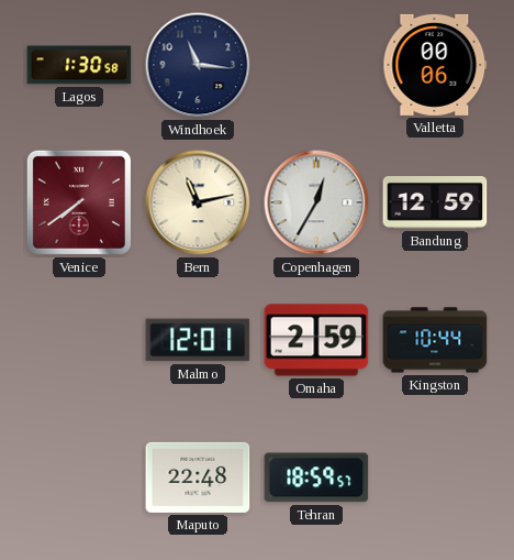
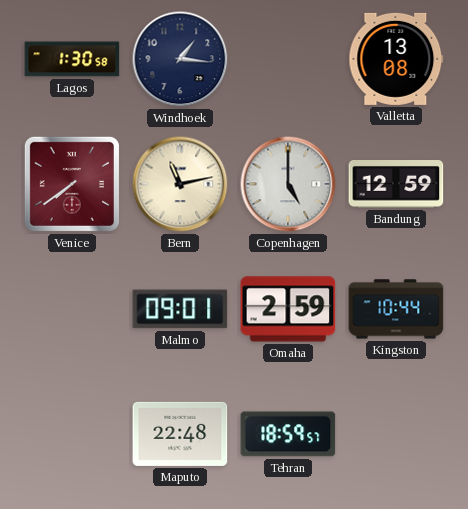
Windhoek: 11:16 -> 1:16
Valletta: 00:06 -> 13:08
Copenhagen: 12:35 -> 5:00
Malmo: 12:01 -> 09:01
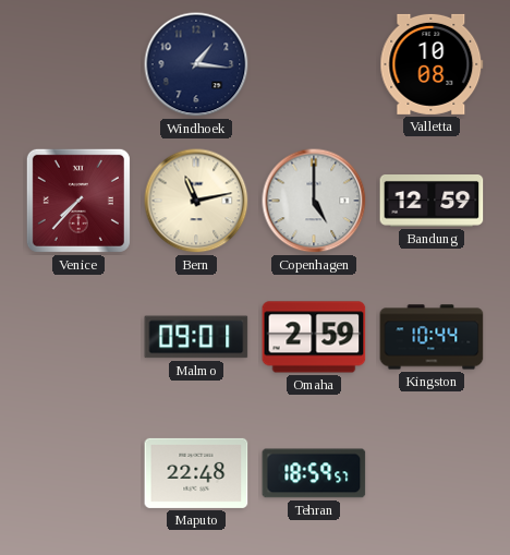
Lagos: 1:30 -> none
Valletta: 13:08 -> 10:08
Venice: 7:39 -> 7:37
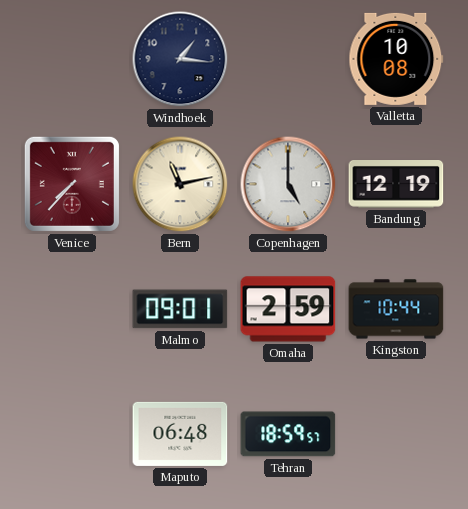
Bandung: 12:59 -> 12:19
Maputo: 22:48 -> 06:48
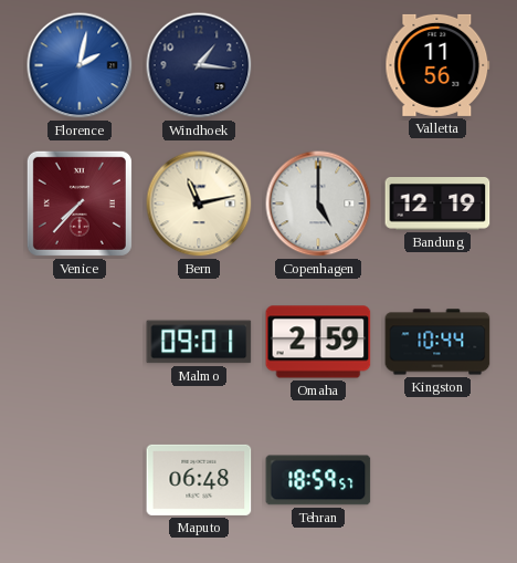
Florence: none -> 2:02
Valletta: 10:08 -> 11:56
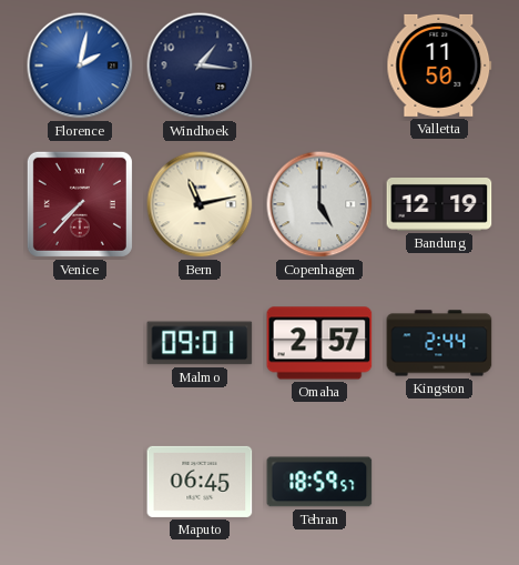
Valletta: 11:56 -> 11:50
Omaha: 2:59 -> 2:57
Kingston: 10:44 -> 2:44
Maputo: 06:48 -> 06:45
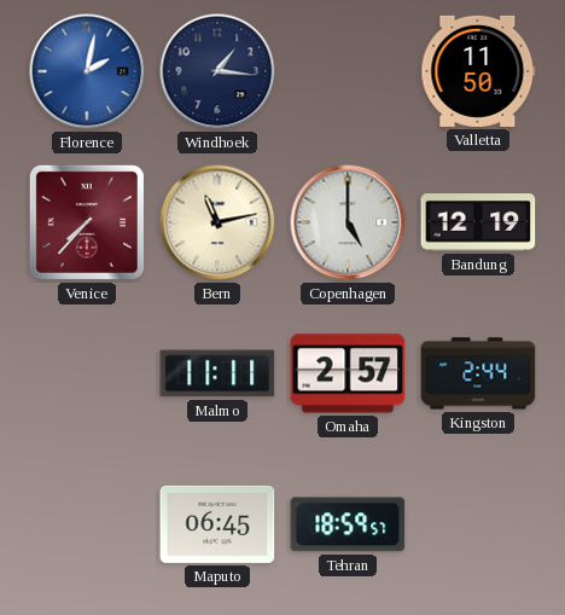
Malmo: 09:01 -> 11:11
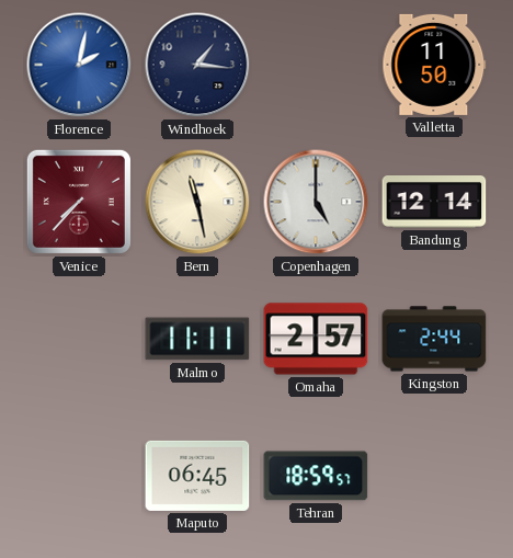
Bern: 11:13 -> 11:28
Bandung: 12:19 -> 12:14
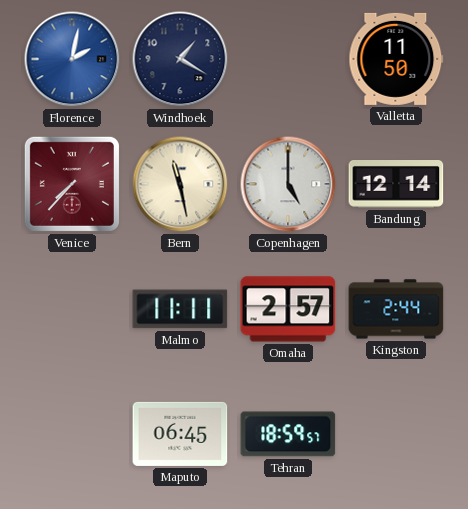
Windhoek: 1:16 -> 1:20
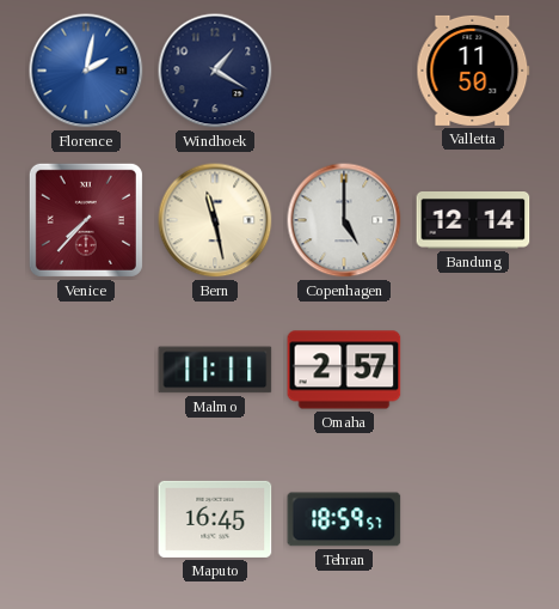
Kingston: 2:44 -> none
Maputo: 06:45 -> 16:45
